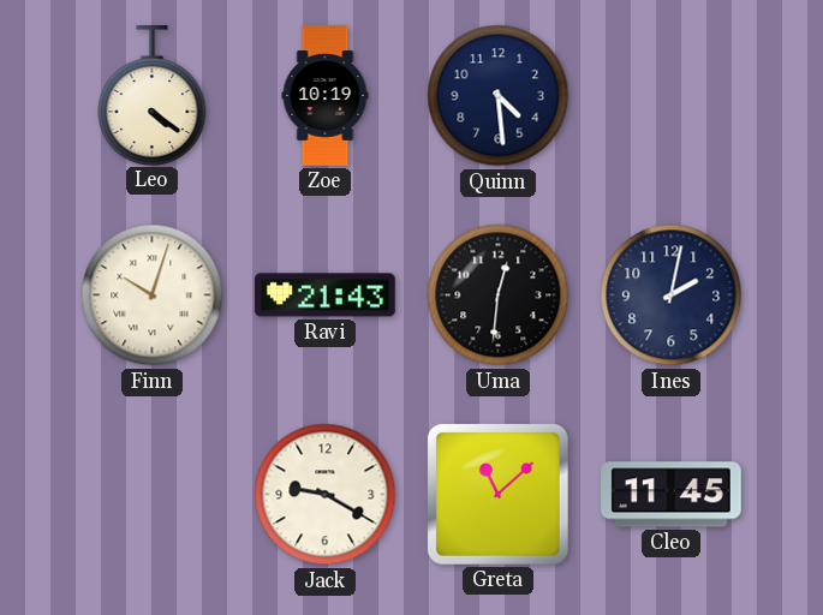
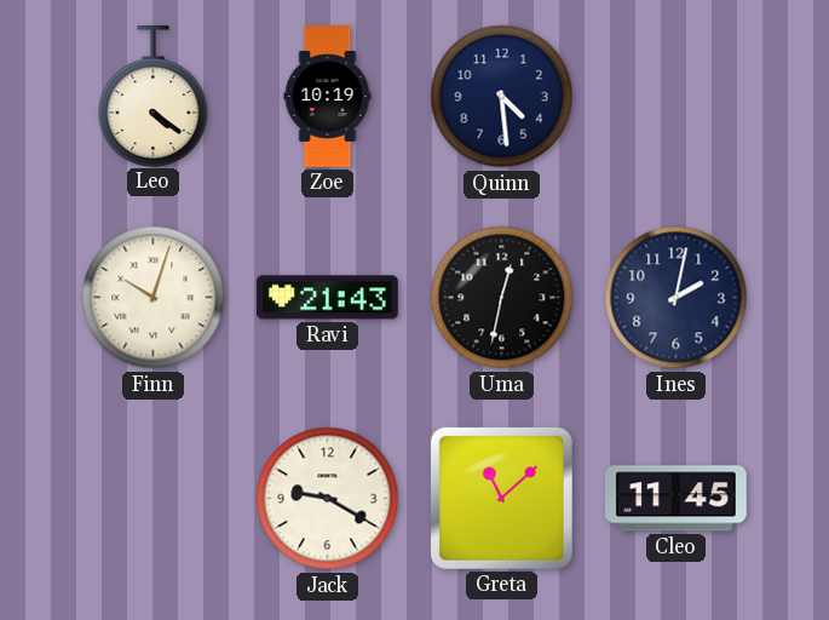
Uma: 12:31 -> 12:32
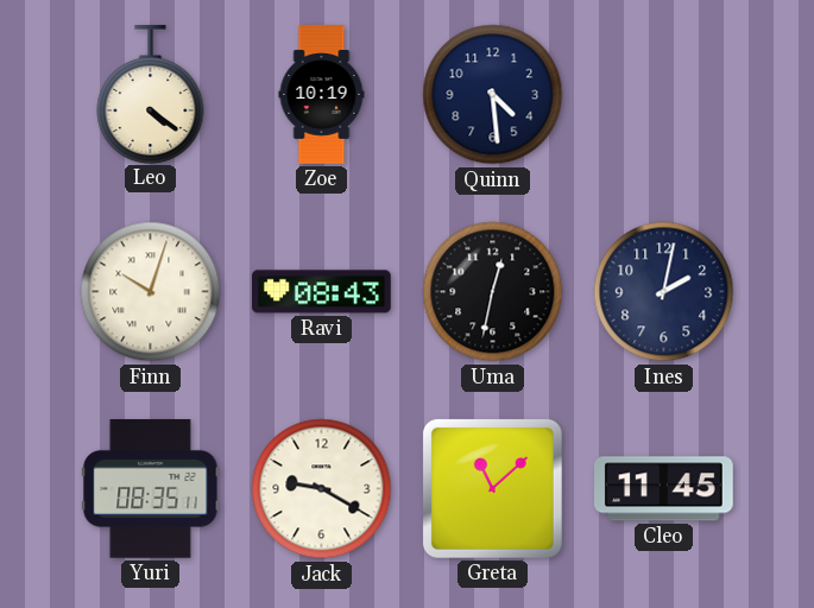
Ravi: 21:43 -> 08:43
Yuri: none -> 08:35
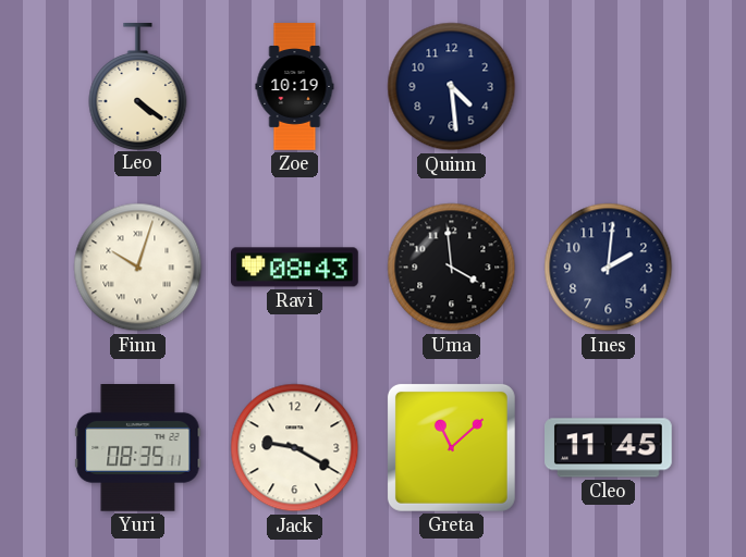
Uma: 12:32 -> 3:59
Ines: 2:02 -> 2:01
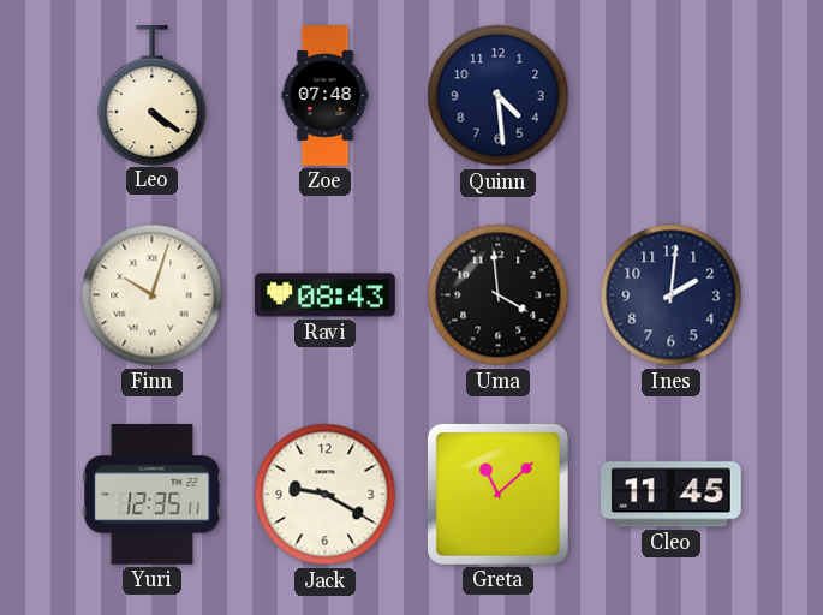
Zoe: 10:19 -> 07:48
Yuri: 08:35 -> 12:35
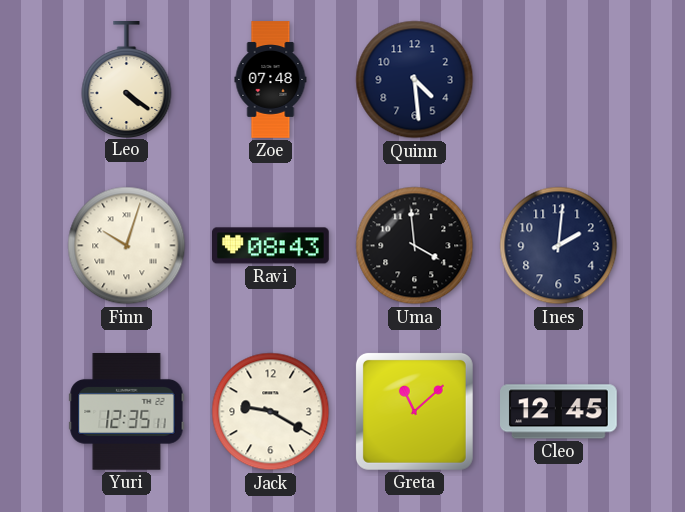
Cleo: 11:45 -> 12:45
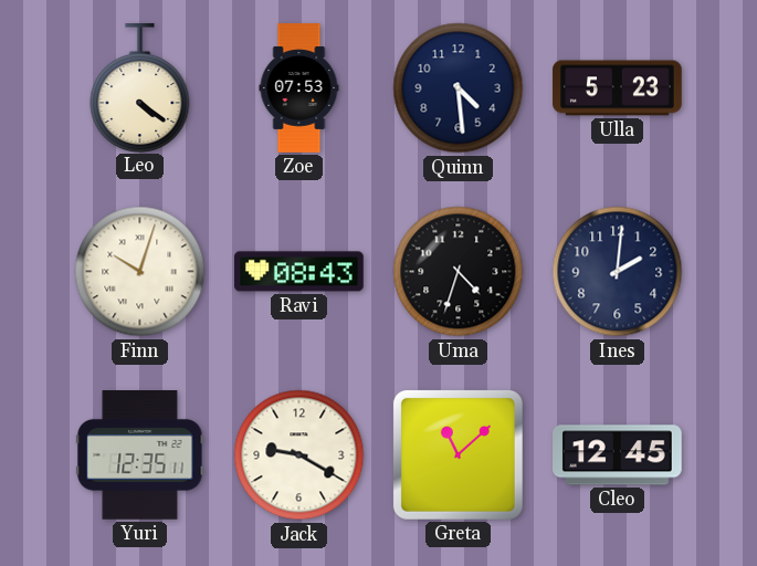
Zoe: 07:48 -> 07:53
Ulla: none -> 5:23
Uma: 3:59 -> 4:33
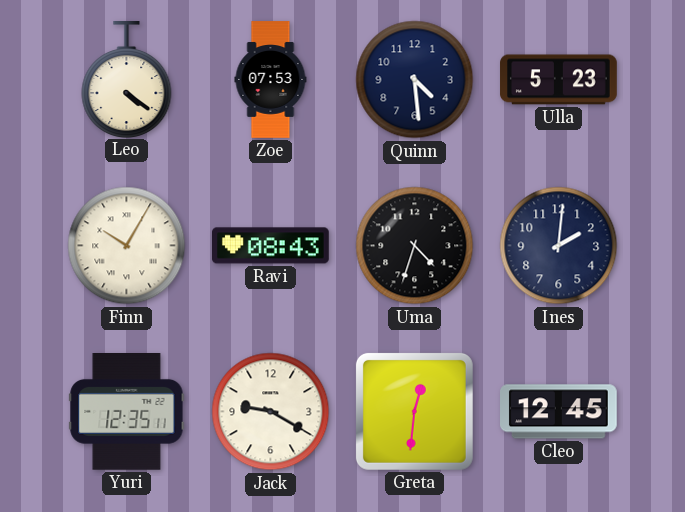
Finn: 10:03 -> 10:05
Greta: 11:08 -> 12:31
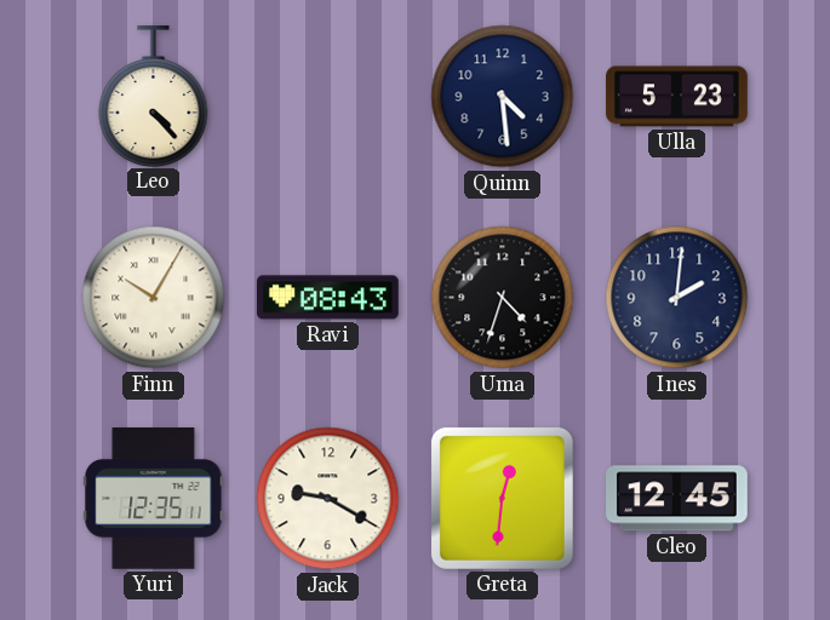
Leo: 4:21 -> 4:23
Zoe: 07:53 -> none
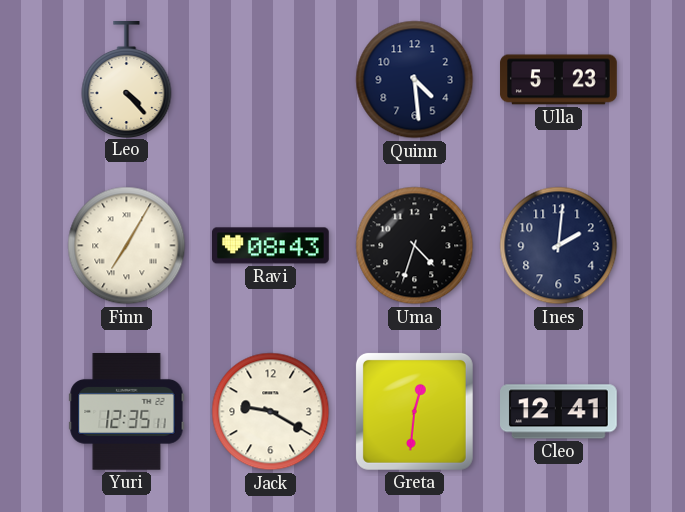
Finn: 10:05 -> 7:05
Cleo: 12:45 -> 12:41
